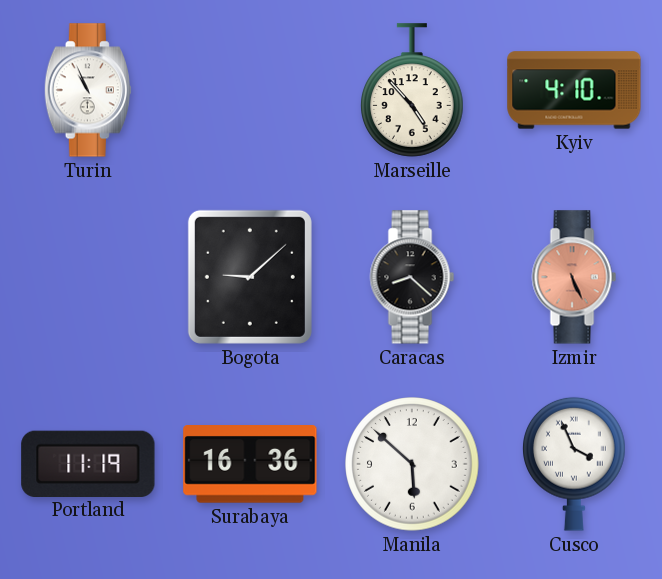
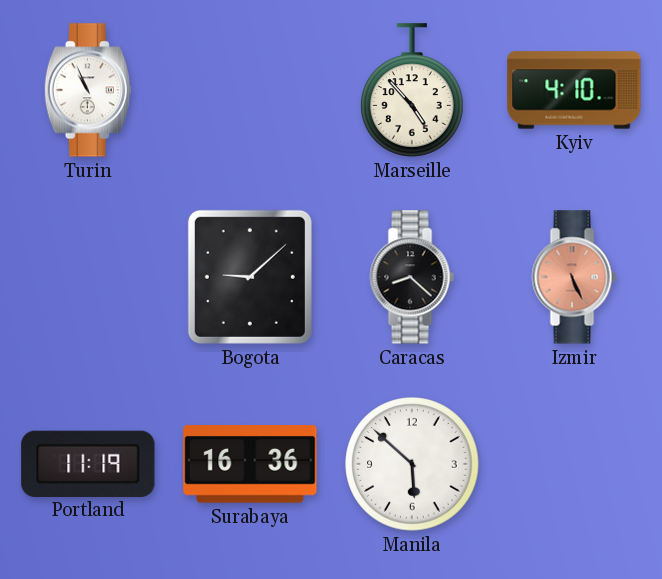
Cusco: 3:56 -> none
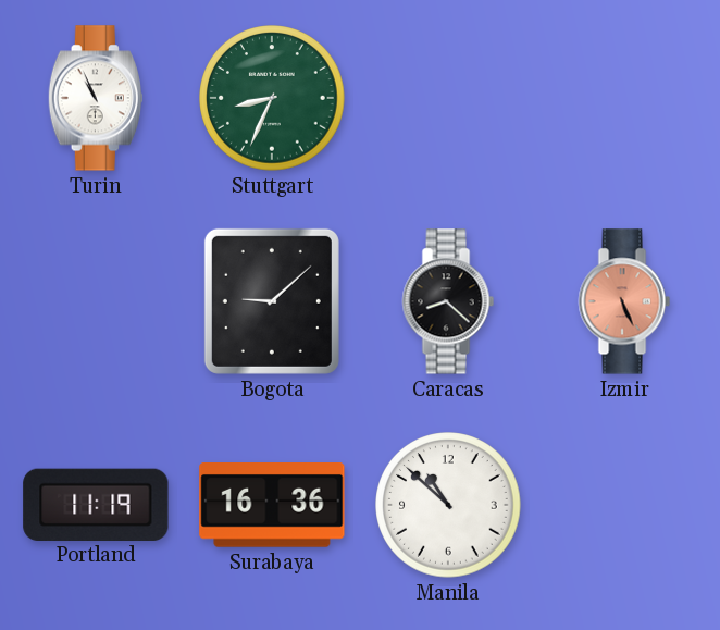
Stuttgart: none -> 8:34
Marseille: 4:53 -> none
Kyiv: 4:10 -> none
Manila: 5:52 -> 10:52
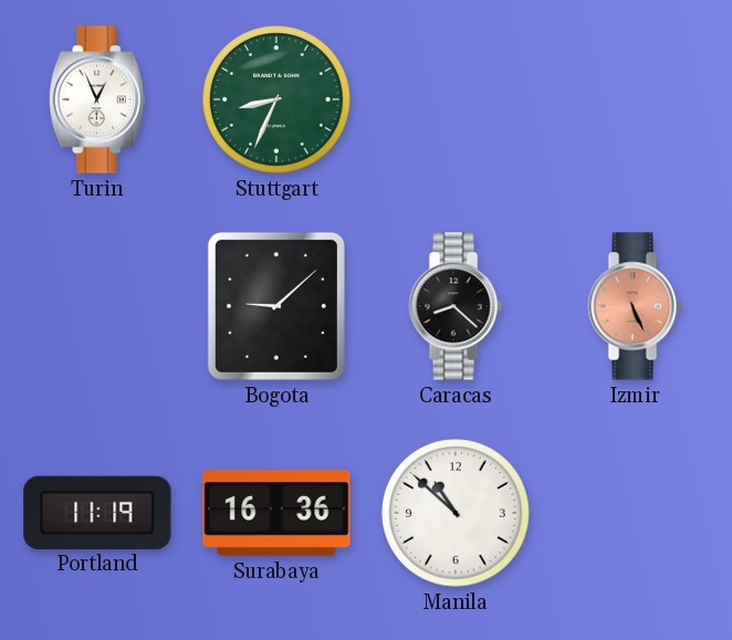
Turin: 10:56 -> 12:56
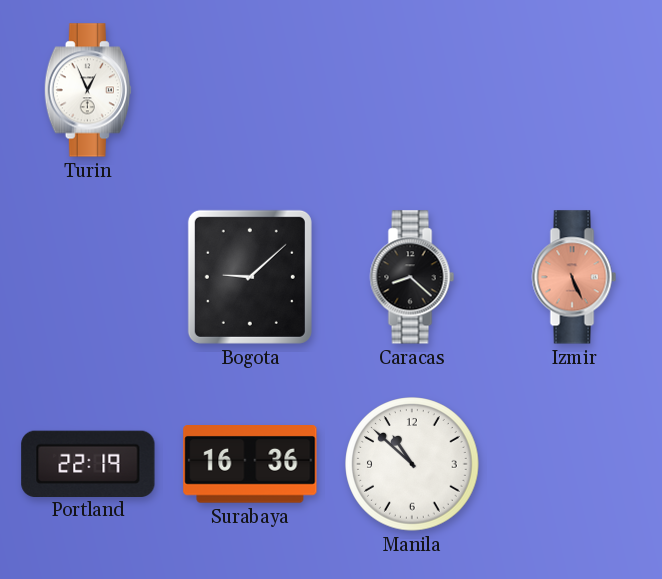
Stuttgart: 8:34 -> none
Portland: 11:19 -> 22:19
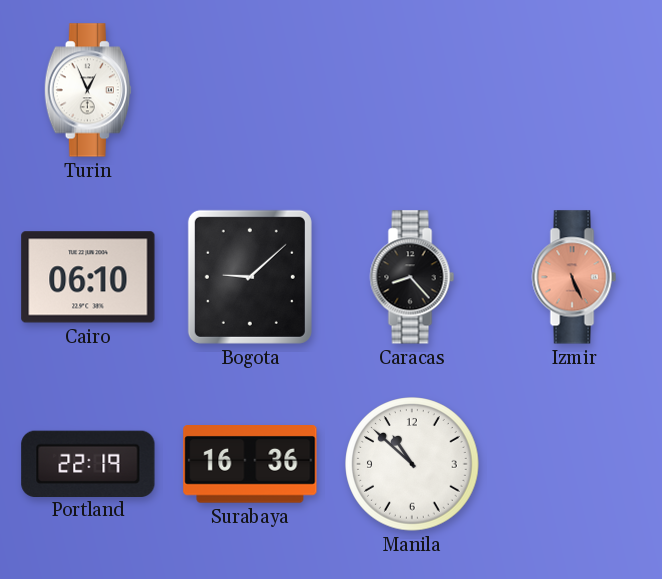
Cairo: none -> 06:10
Caracas: 8:22 -> 8:23
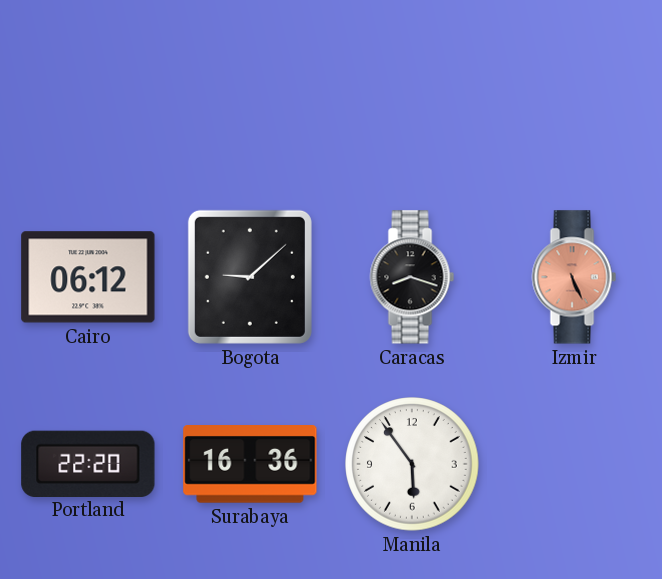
Turin: 12:56 -> none
Cairo: 06:10 -> 06:12
Caracas: 8:23 -> 8:18
Portland: 22:19 -> 22:20
Manila: 10:52 -> 5:54
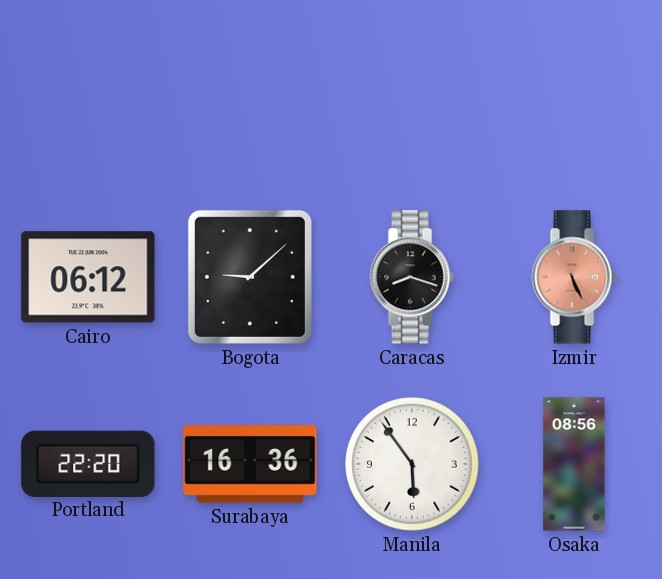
Osaka: none -> 08:56
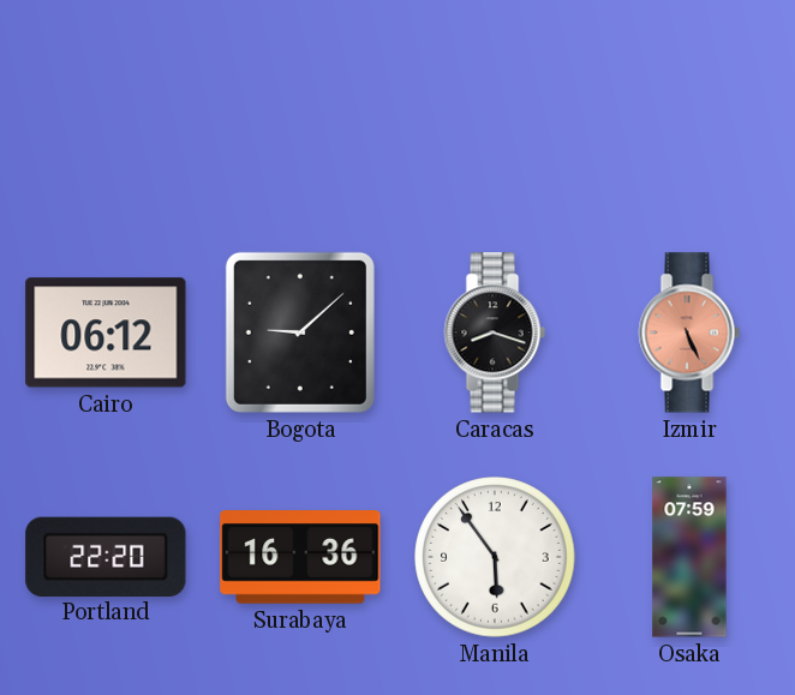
Osaka: 08:56 -> 07:59
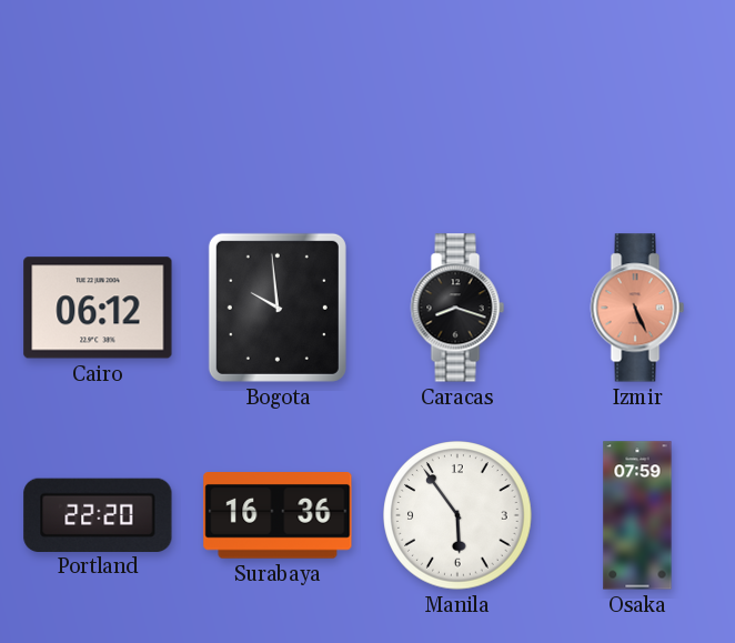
Bogota: 9:08 -> 9:59
